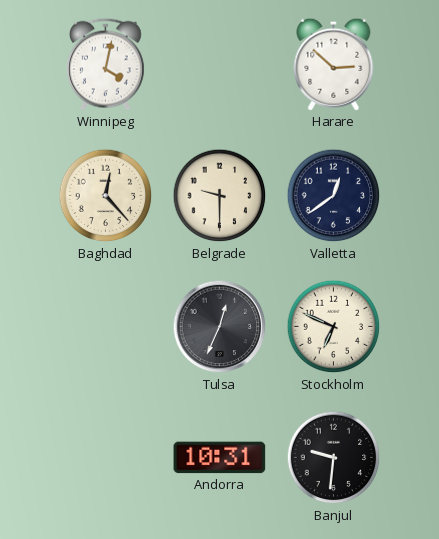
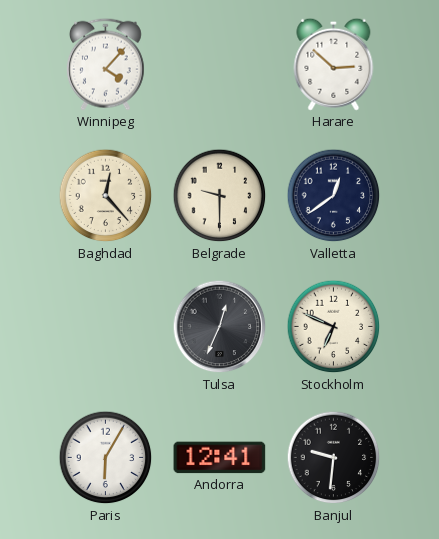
Winnipeg: 4:02 -> 4:07
Paris: none -> 6:05
Andorra: 10:31 -> 12:41
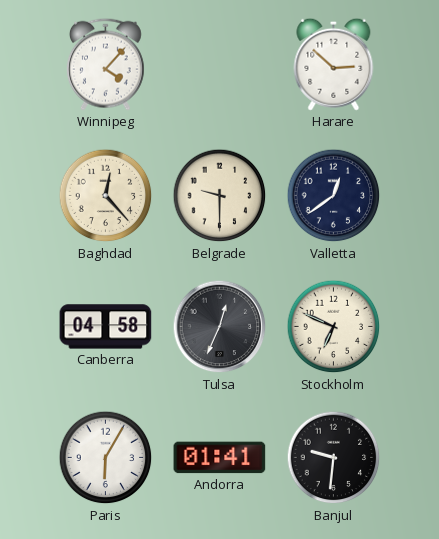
Canberra: none -> 04:58
Andorra: 12:41 -> 01:41
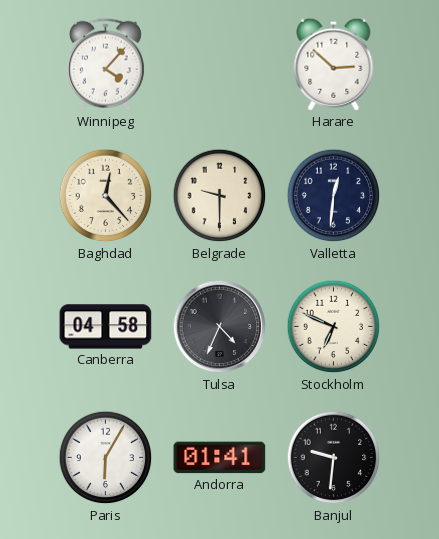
Valletta: 12:39 -> 12:31
Tulsa: 12:34 -> 4:34
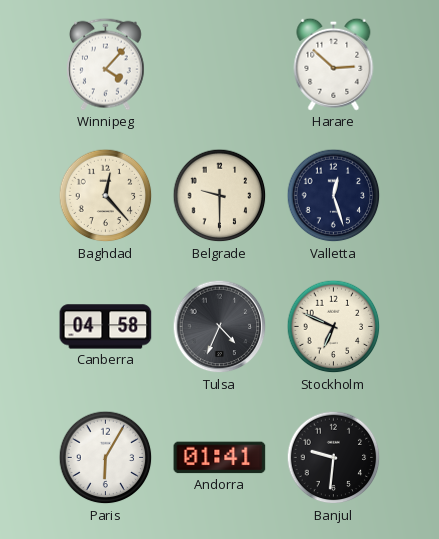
Valletta: 12:31 -> 12:27
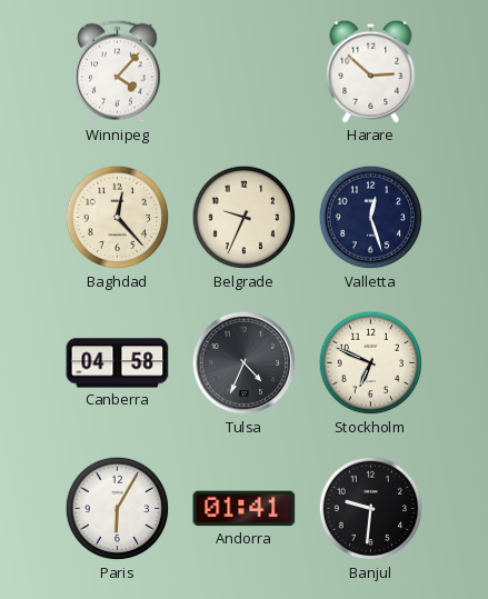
Belgrade: 9:30 -> 9:34
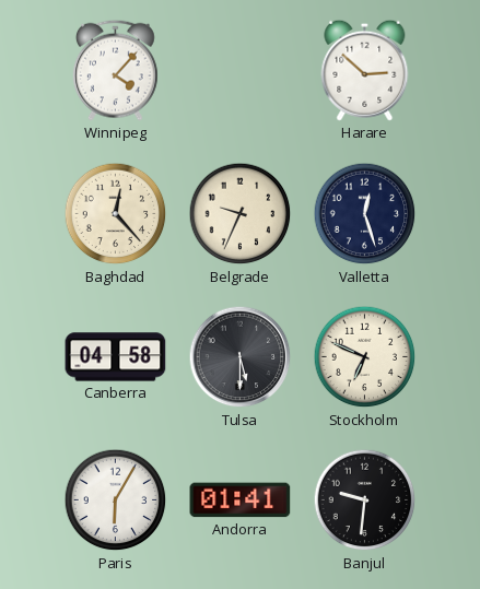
Tulsa: 4:34 -> 5:30
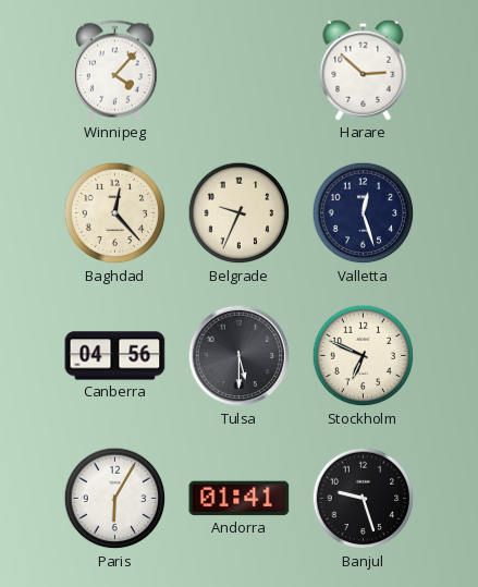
Canberra: 04:58 -> 04:56
Banjul: 9:31 -> 9:27
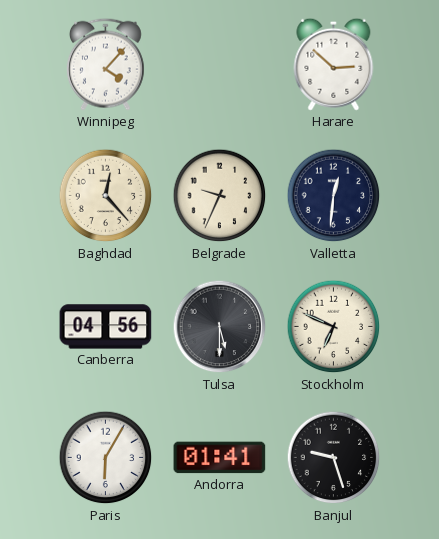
Valletta: 12:27 -> 12:31
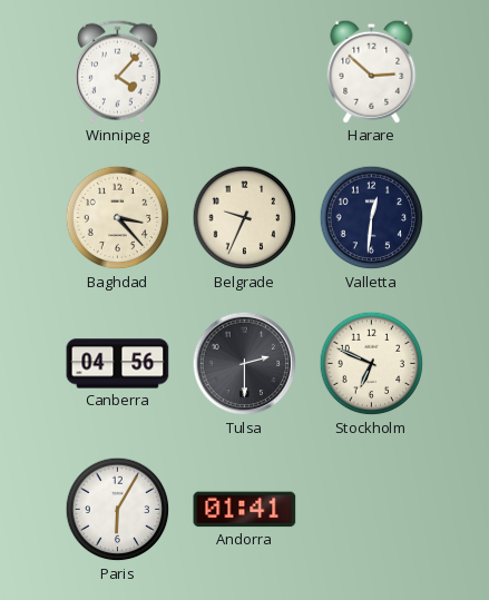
Baghdad: 12:23 -> 3:23
Tulsa: 5:30 -> 2:30
Banjul: 9:27 -> none
